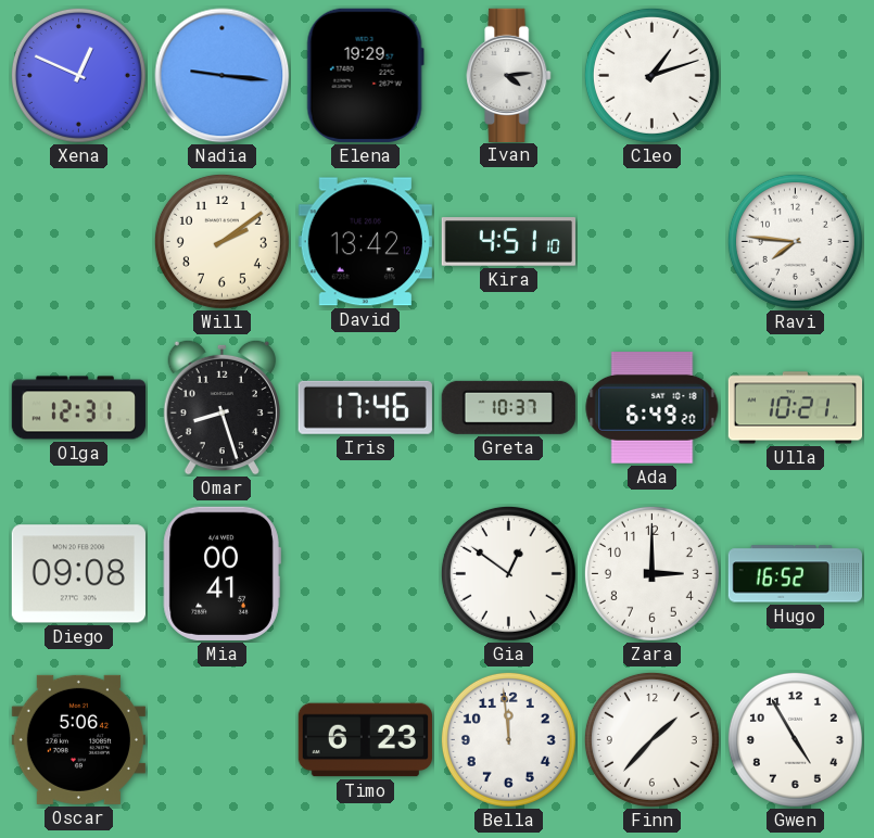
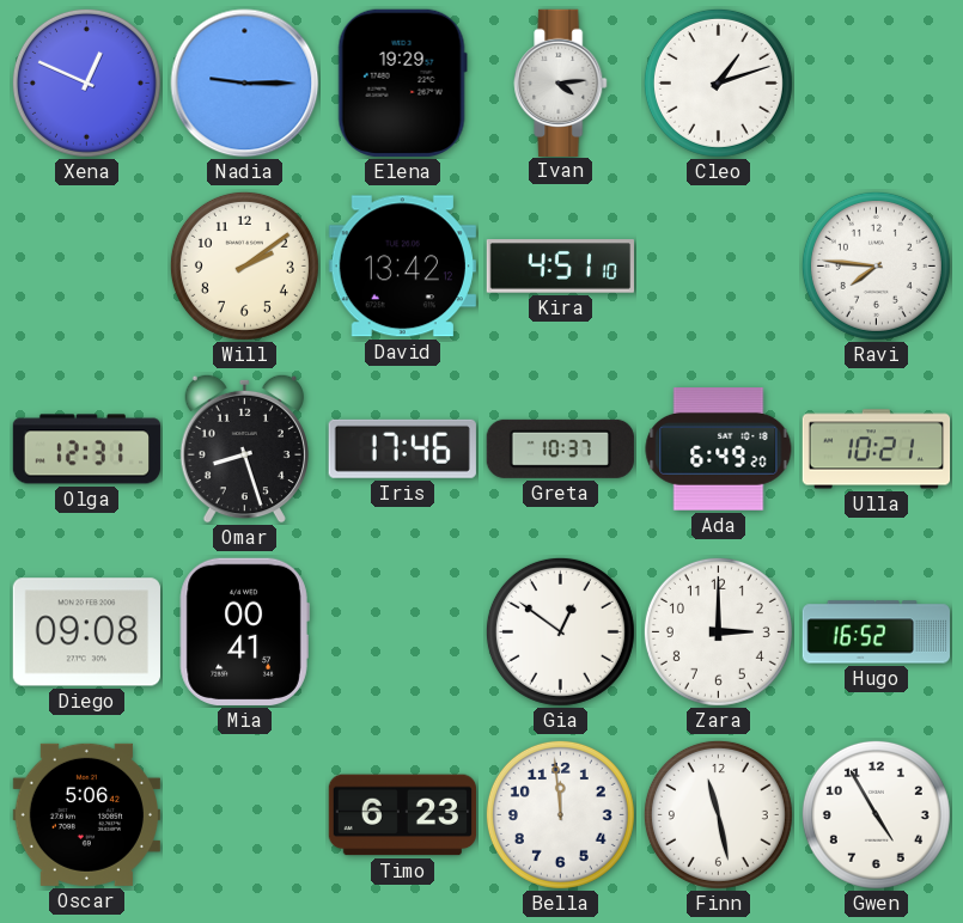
Nadia: 9:16 -> 9:15
Finn: 1:37 -> 11:28
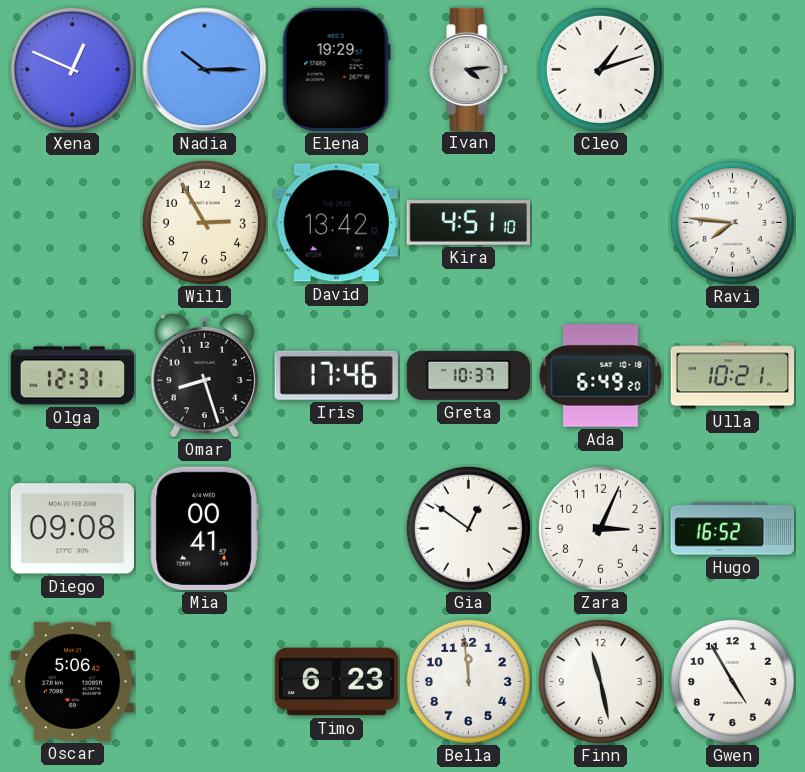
Nadia: 9:15 -> 10:15
Will: 2:09 -> 2:55
Zara: 3:00 -> 3:04
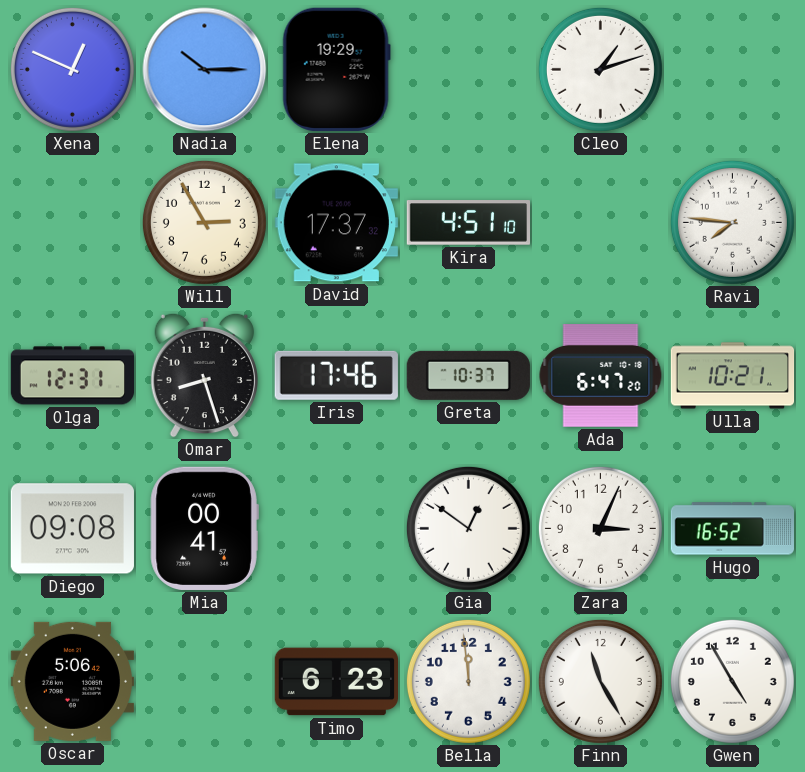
Ivan: 4:14 -> none
David: 13:42 -> 17:37
Ada: 6:49 -> 6:47
Finn: 11:28 -> 11:25
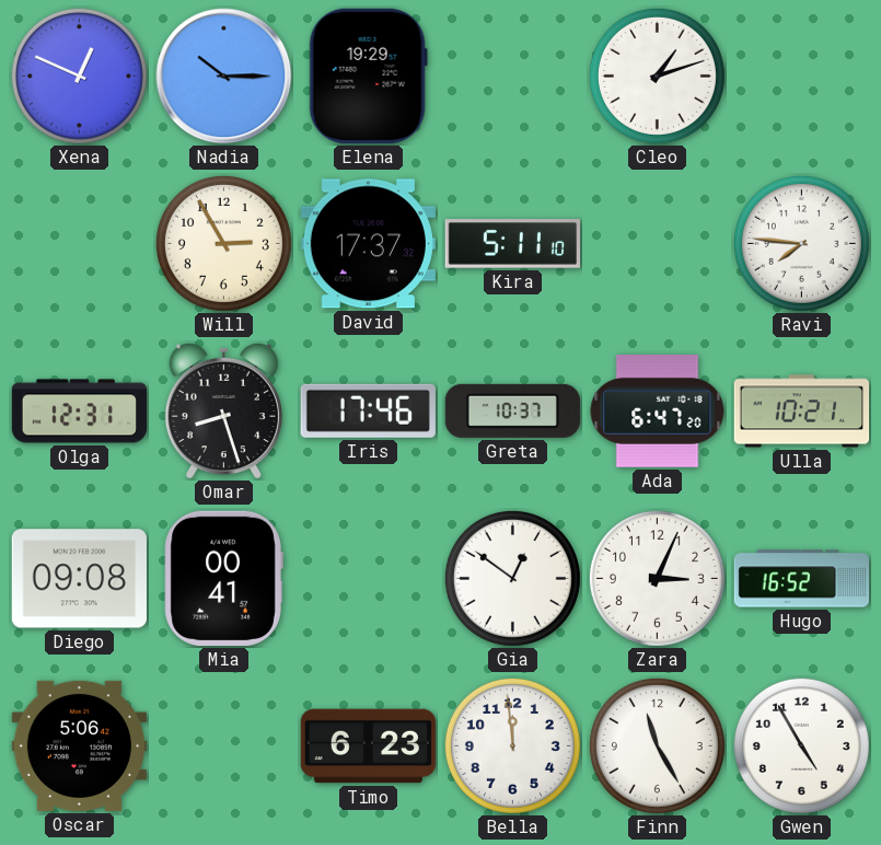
Kira: 4:51 -> 5:11
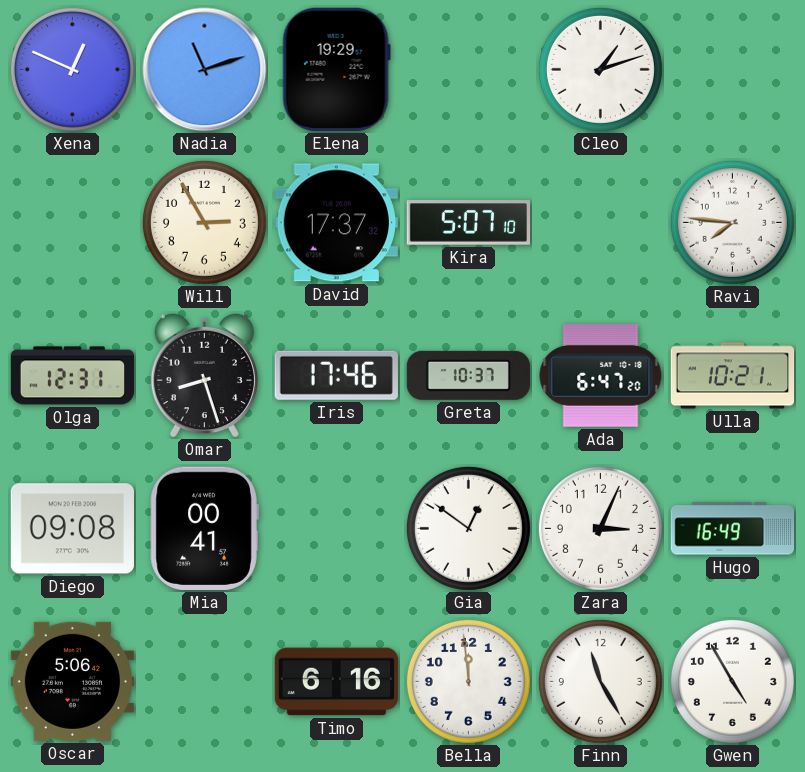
Nadia: 10:15 -> 11:12
Kira: 5:11 -> 5:07
Hugo: 16:52 -> 16:49
Timo: 6:23 -> 6:16
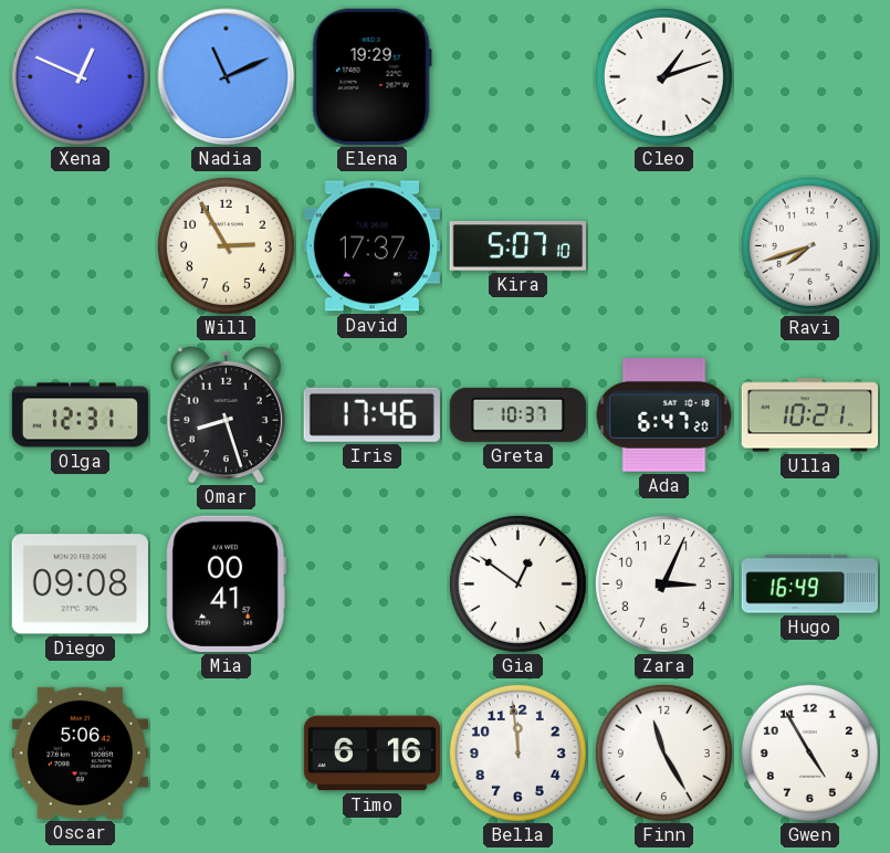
Nadia: 11:12 -> 11:11
Ravi: 7:46 -> 7:42
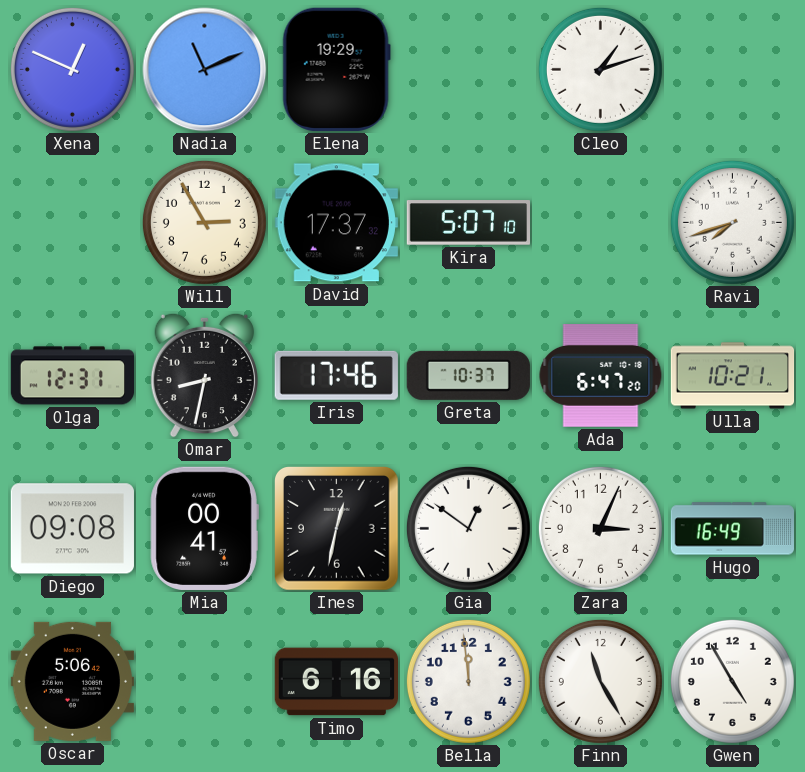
Omar: 8:27 -> 8:32
Ines: none -> 12:32
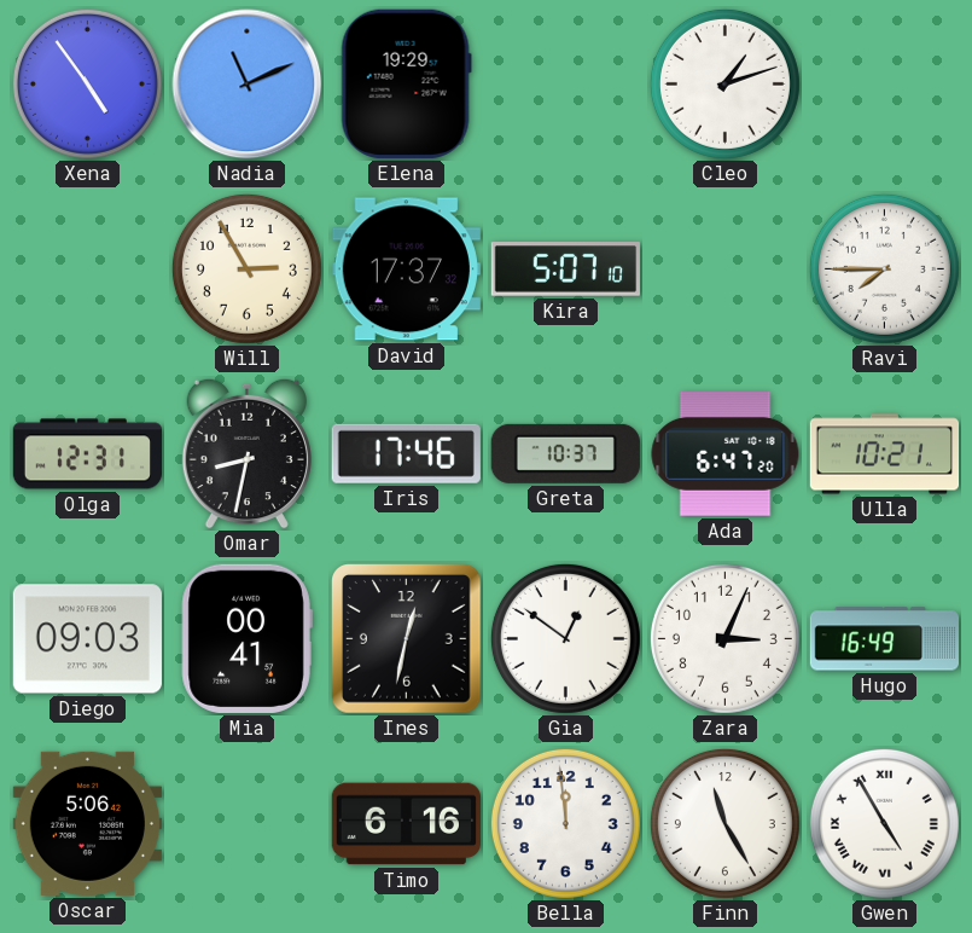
Xena: 12:49 -> 4:54
Ravi: 7:42 -> 7:45
Diego: 09:08 -> 09:03
Gwen numerals: Arabic -> Roman
